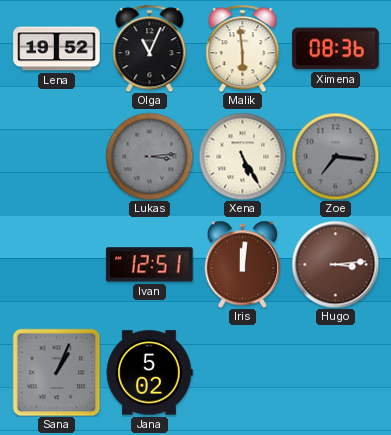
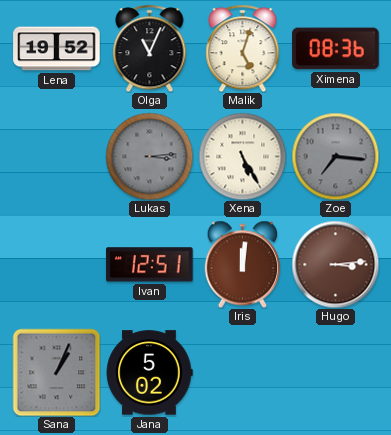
Malik: 5:59 -> 5:03
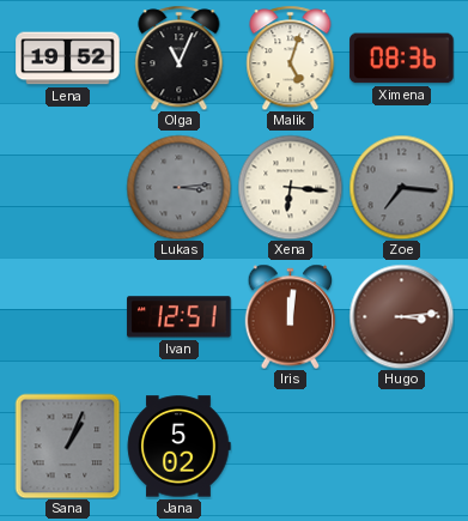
Xena: 5:25 -> 6:16
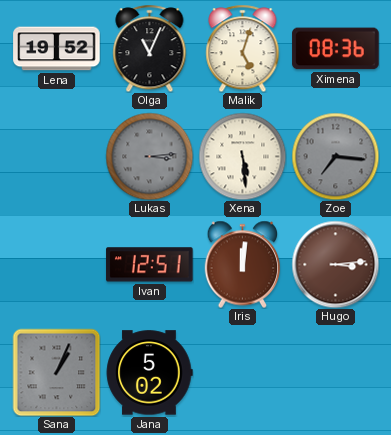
Xena: 6:16 -> 5:29
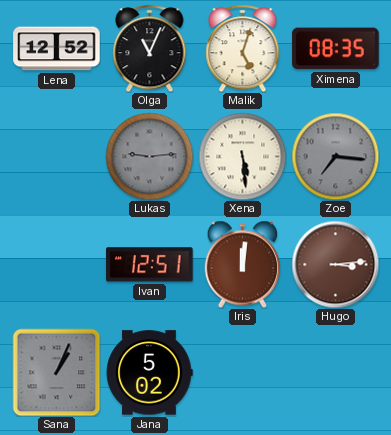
Lena: 19:52 -> 12:52
Ximena: 08:36 -> 08:35
Lukas: 3:14 -> 9:14
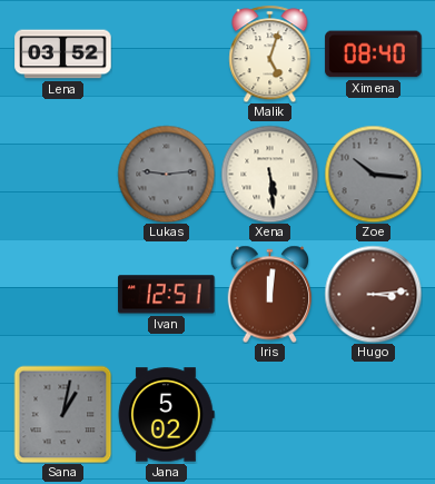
Lena: 12:52 -> 03:52
Olga: 11:04 -> none
Ximena: 08:35 -> 08:40
Zoe: 7:16 -> 10:16
Sana: 1:04 -> 1:02
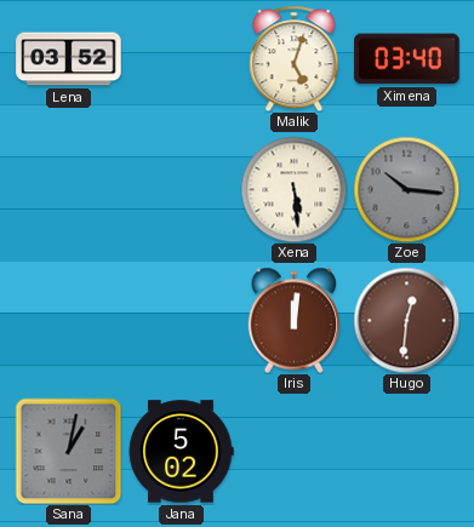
Ximena: 08:40 -> 03:40
Lukas: 9:14 -> none
Ivan: 12:51 -> none
Hugo: 3:14 -> 12:31
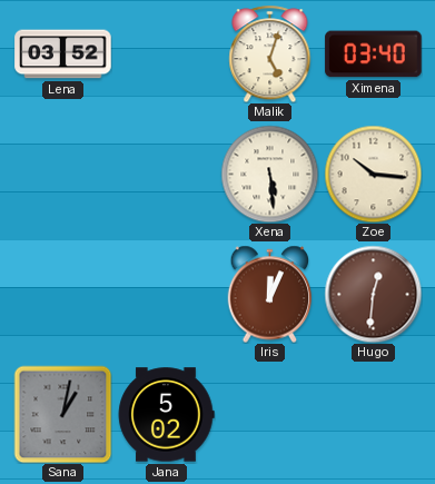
Zoe dial: grey -> cream
Iris: 12:01 -> 12:04
